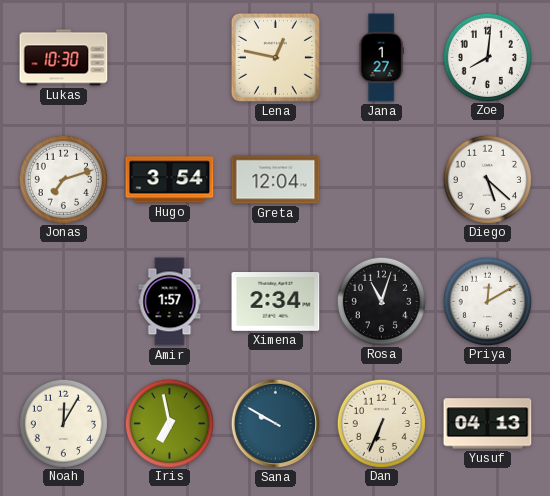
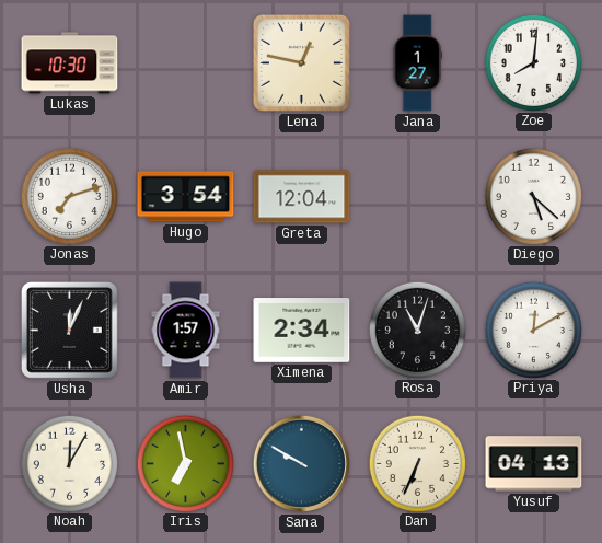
Usha: none -> 12:04
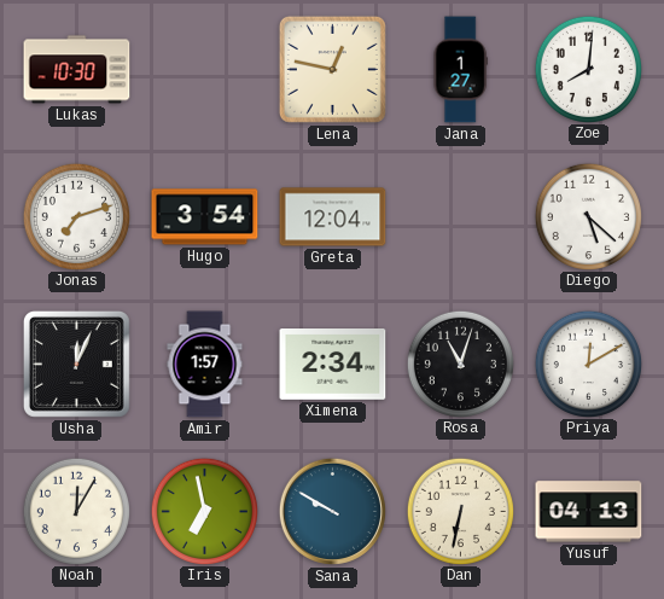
Dan: 6:34 -> 6:32
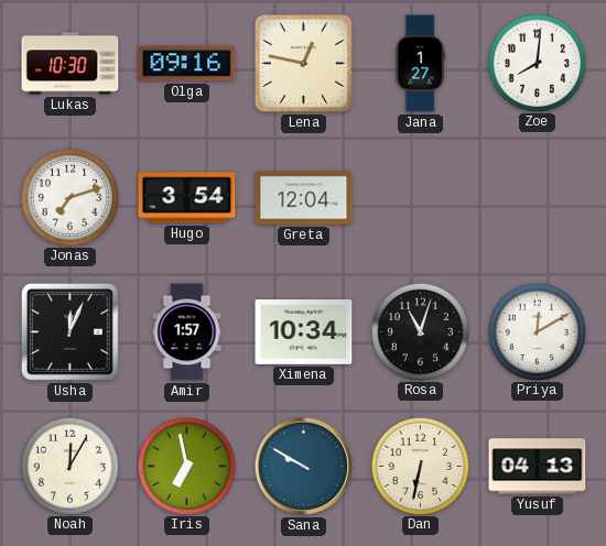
Olga: none -> 09:16
Diego: 5:22 -> none
Ximena: 2:34 -> 10:34
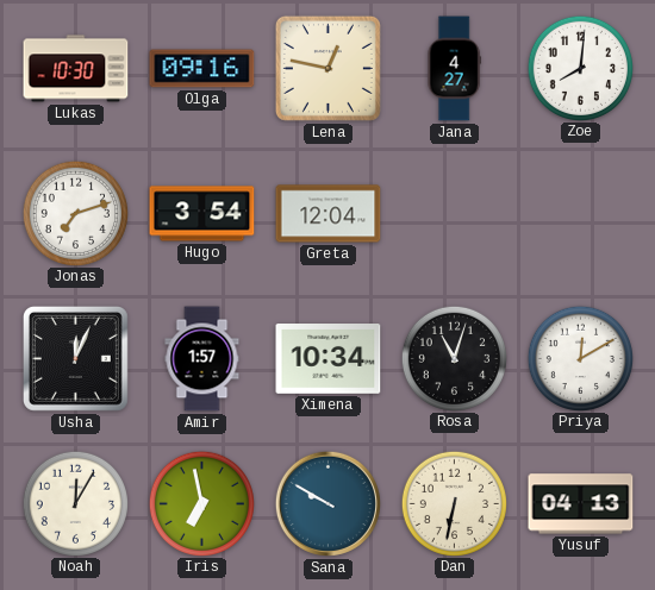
Jana: 1:27 -> 4:27
